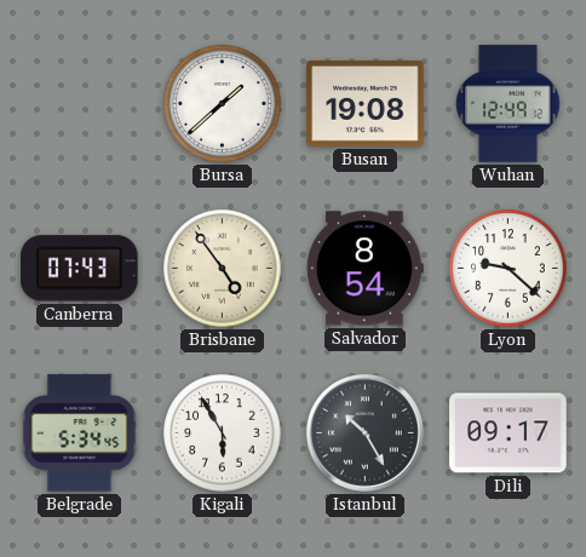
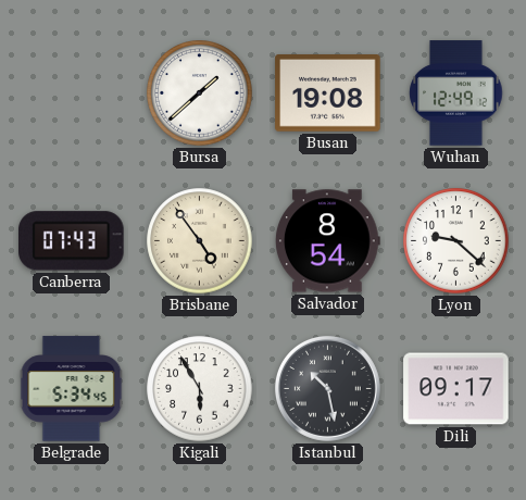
Istanbul: 10:25 -> 10:28
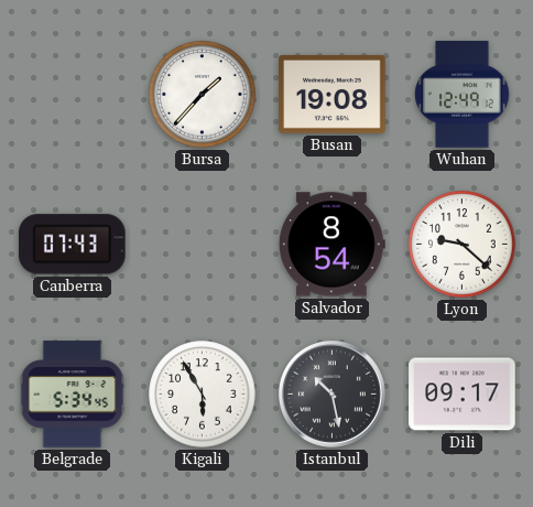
Bursa: 1:38 -> 1:37
Brisbane: 4:54 -> none
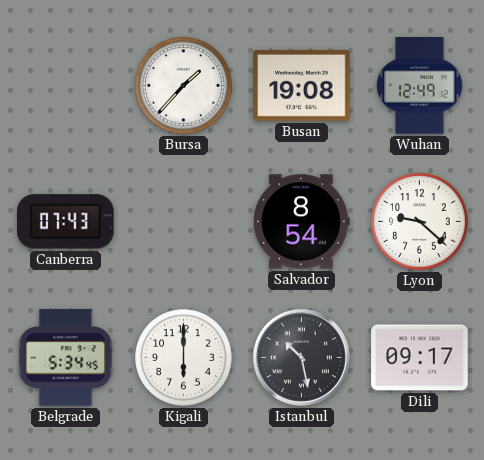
Kigali: 5:55 -> 6:00
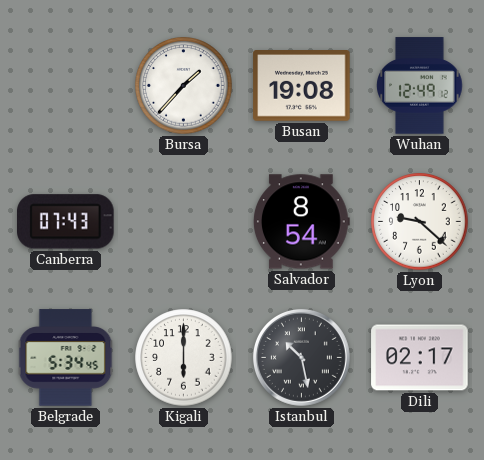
Dili: 09:17 -> 02:17
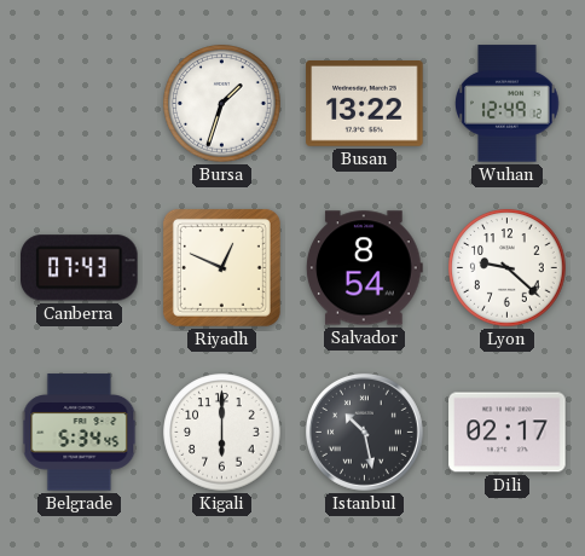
Bursa: 1:37 -> 1:33
Busan: 19:08 -> 13:22
Riyadh: none -> 12:49
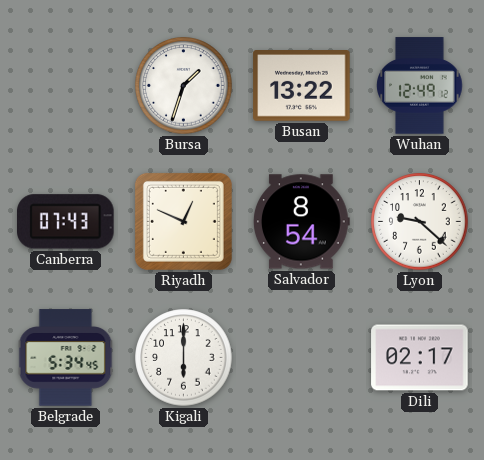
Istanbul: 10:28 -> none
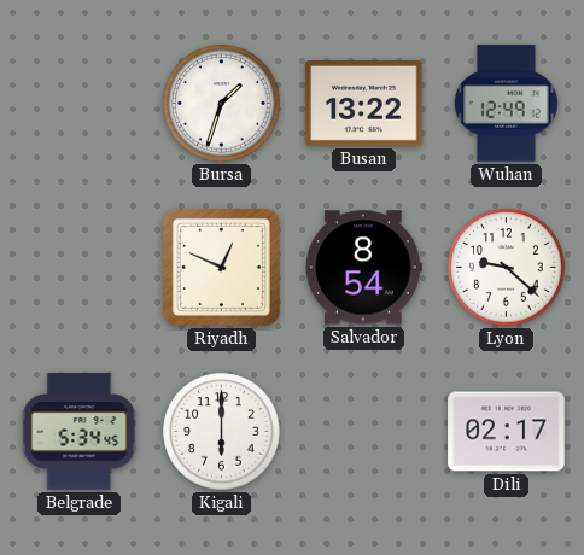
Canberra: 07:43 -> none
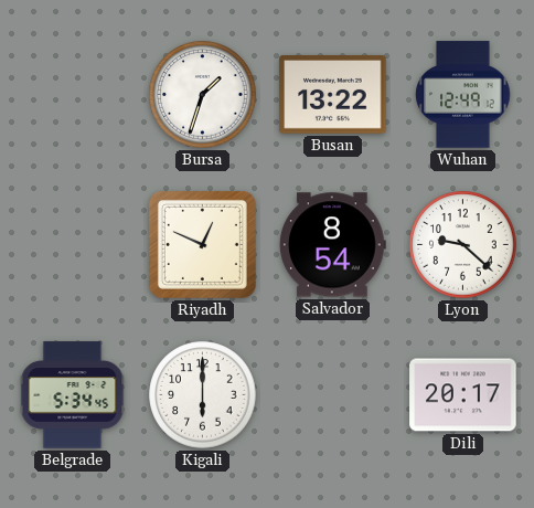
Dili: 02:17 -> 20:17
